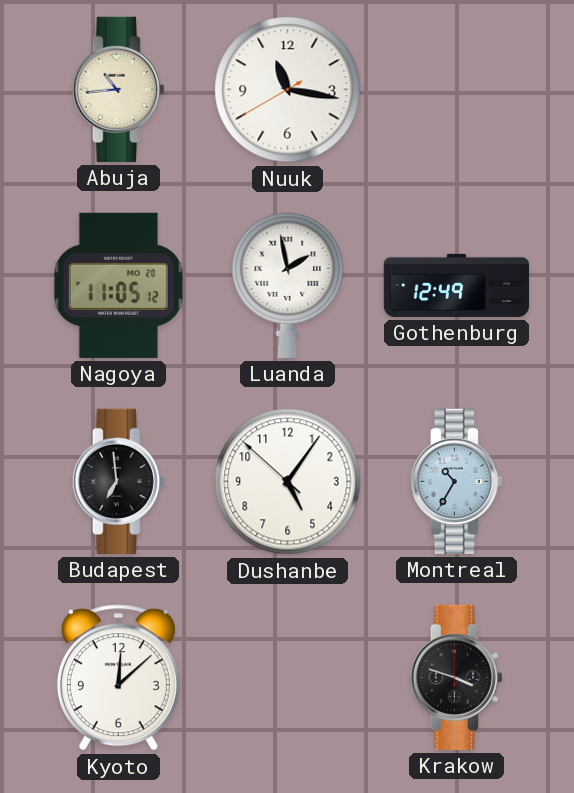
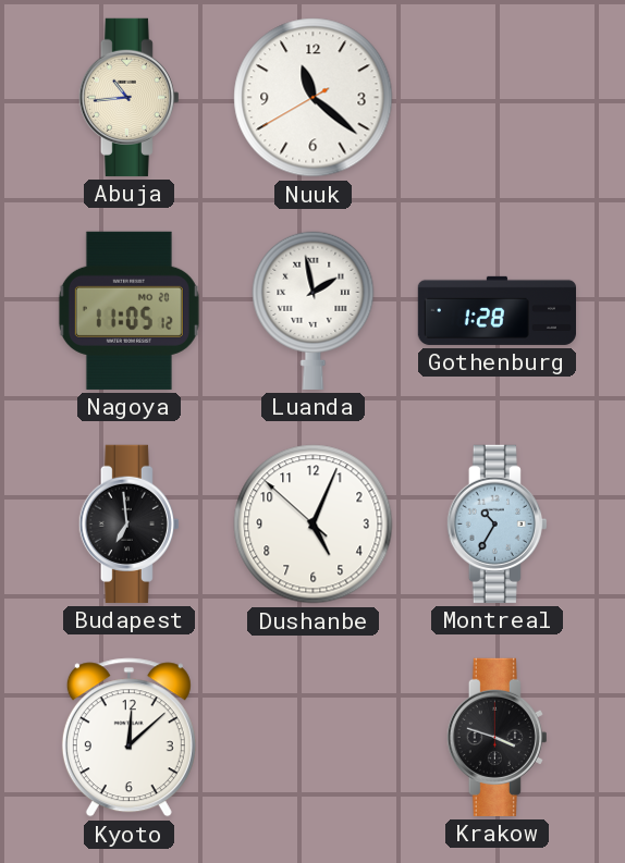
Nuuk: 11:16 -> 11:21
Gothenburg: 12:49 -> 1:28
Dushanbe: 5:05 -> 5:03
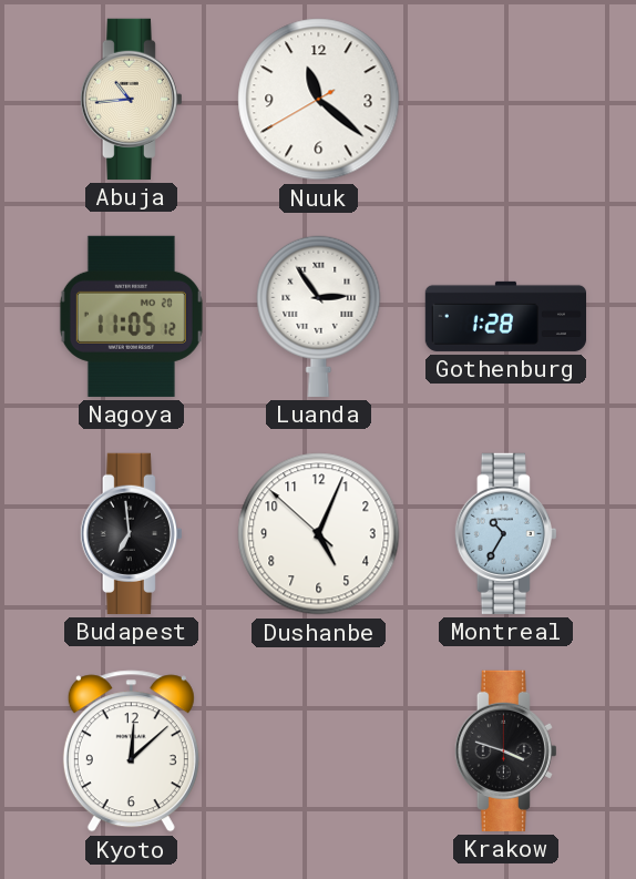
Luanda: 1:58 -> 2:54
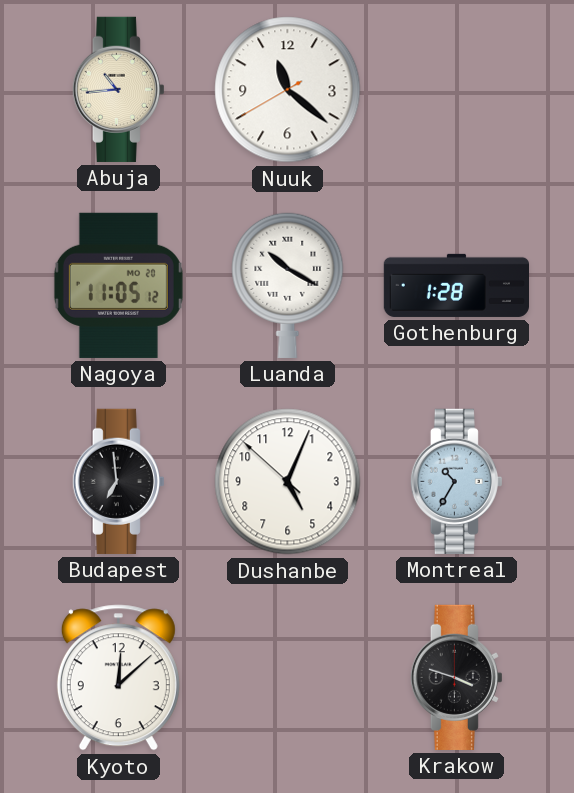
Luanda: 2:54 -> 10:20
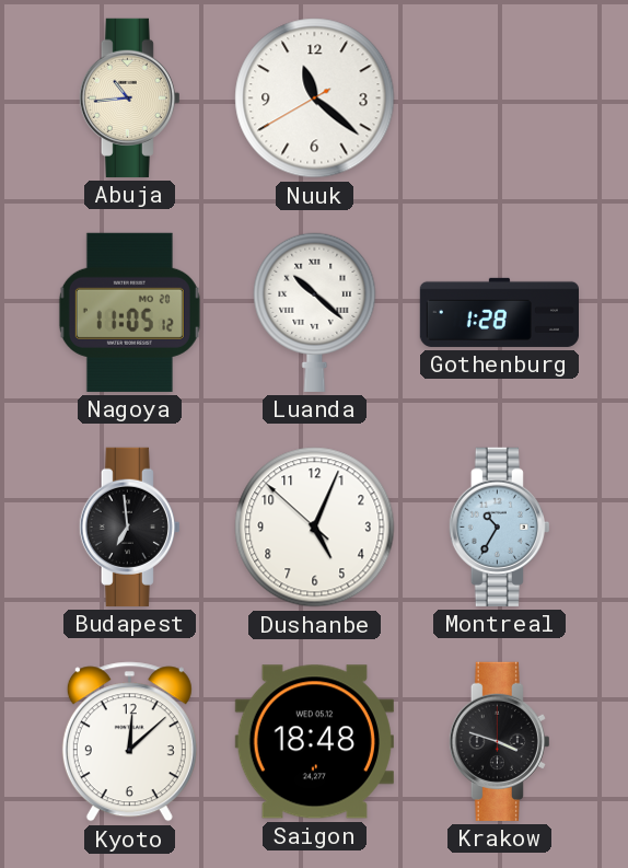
Luanda: 10:20 -> 10:22
Saigon: none -> 18:48
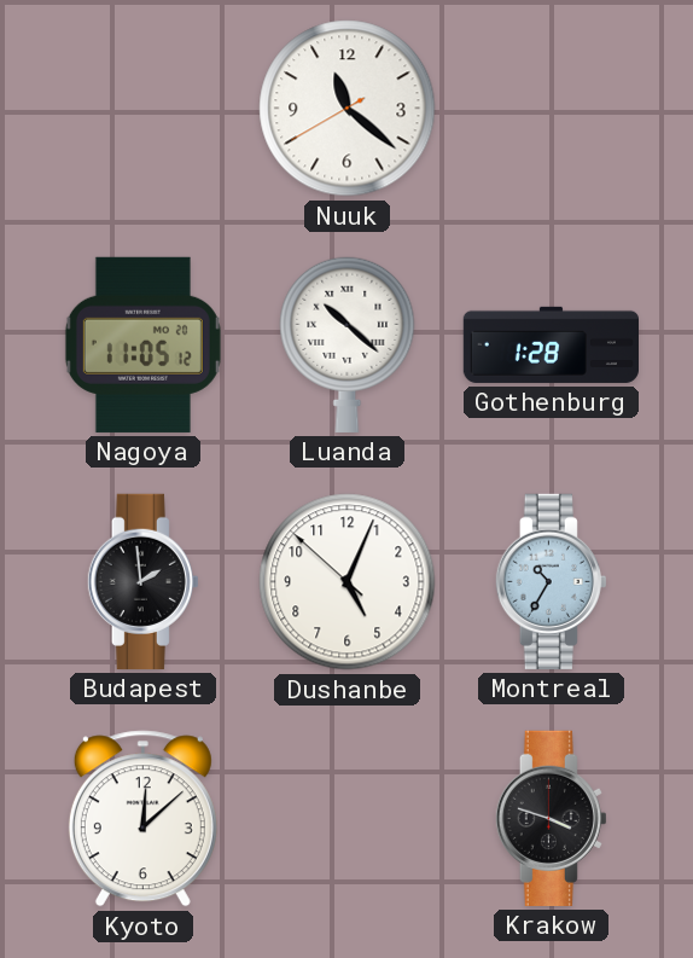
Abuja: 10:44 -> none
Budapest: 6:59 -> 1:59
Saigon: 18:48 -> none
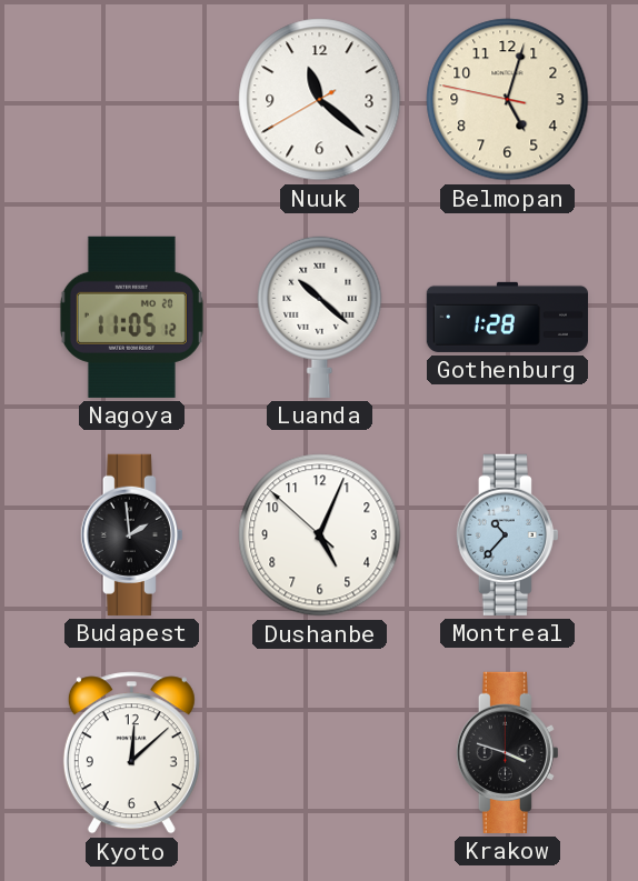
Belmopan: none -> 5:02
Montreal: 10:35 -> 10:37
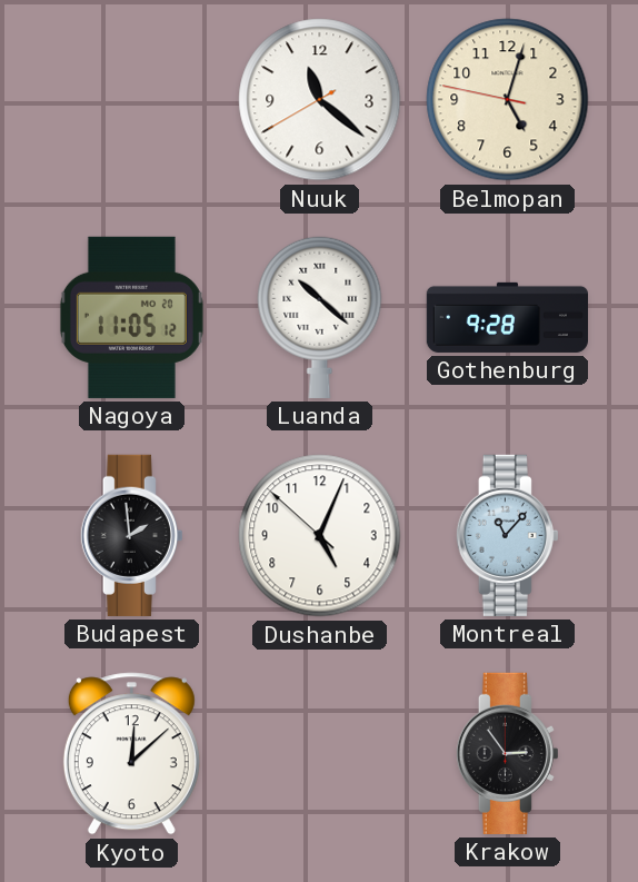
Gothenburg: 1:28 -> 9:28
Montreal: 10:37 -> 11:07
Krakow: 3:48 -> 2:54
